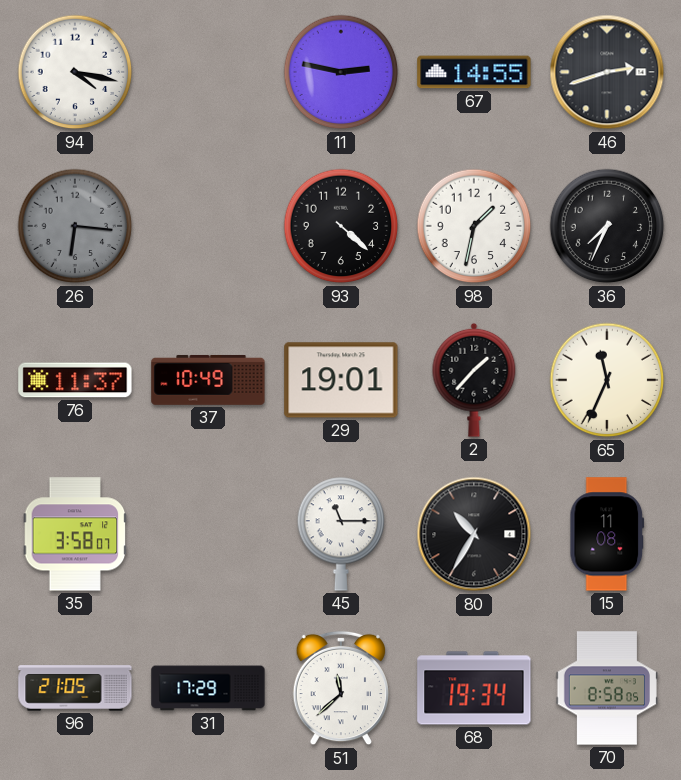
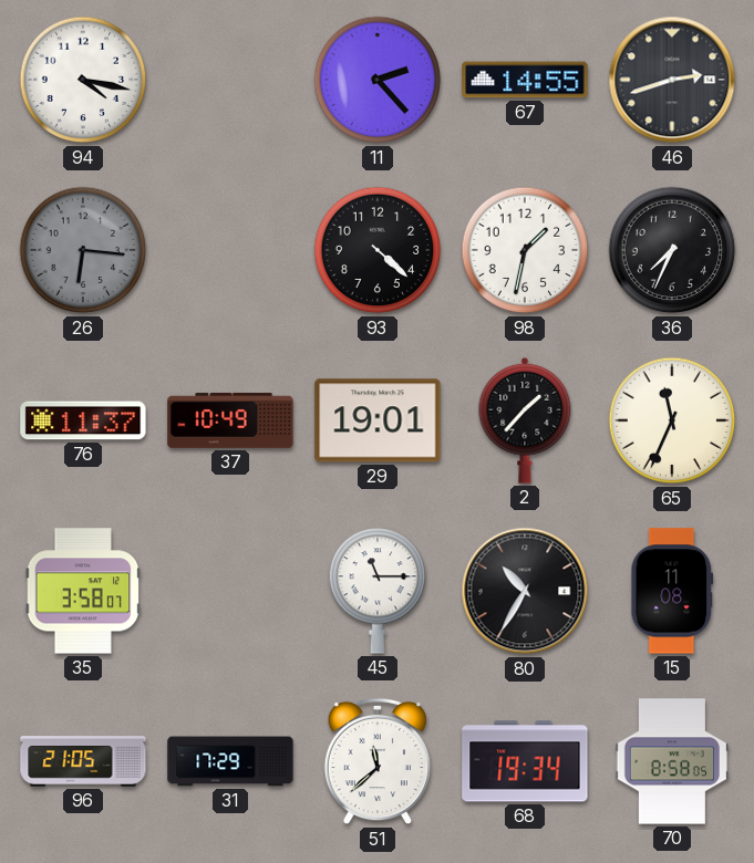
11: 2:47 -> 2:23
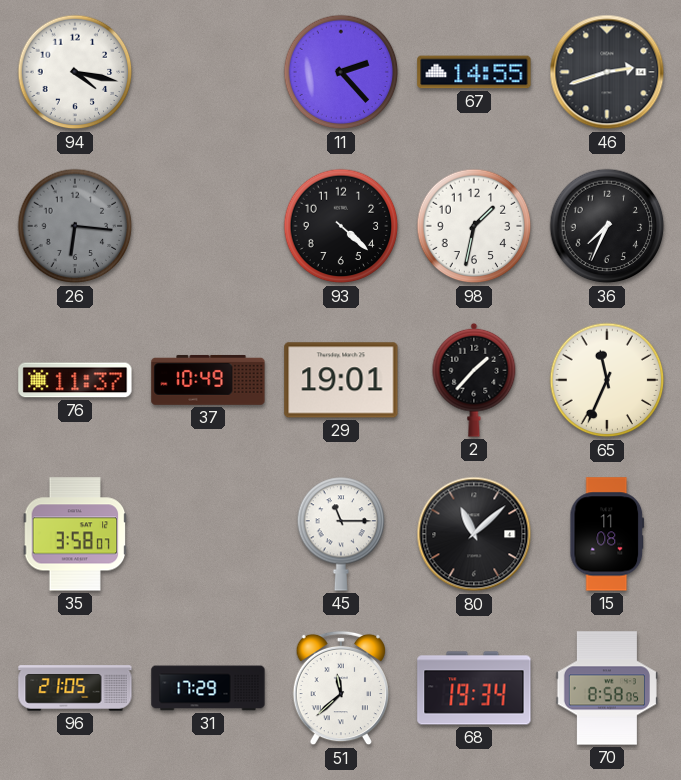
80: 10:35 -> 11:08
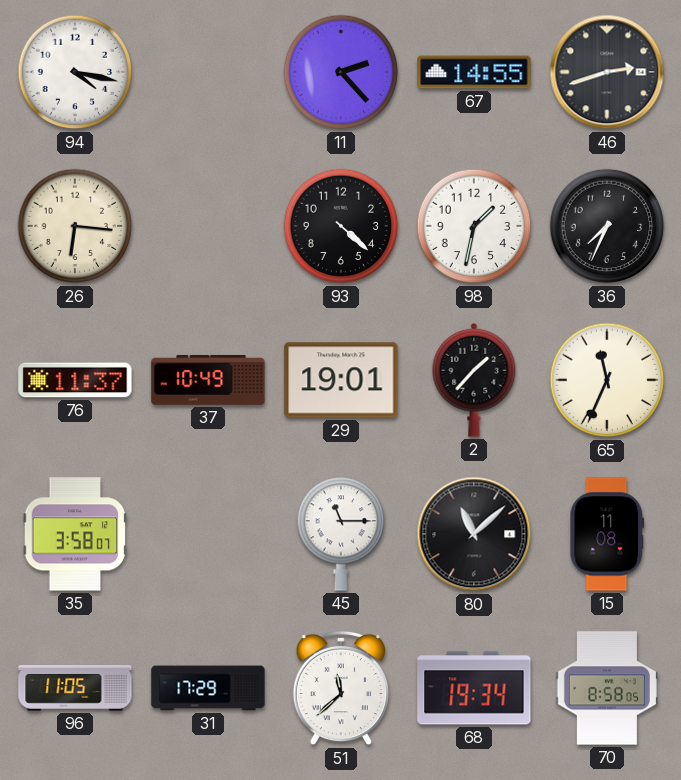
26 dial: grey -> cream
96: 21:05 -> 11:05
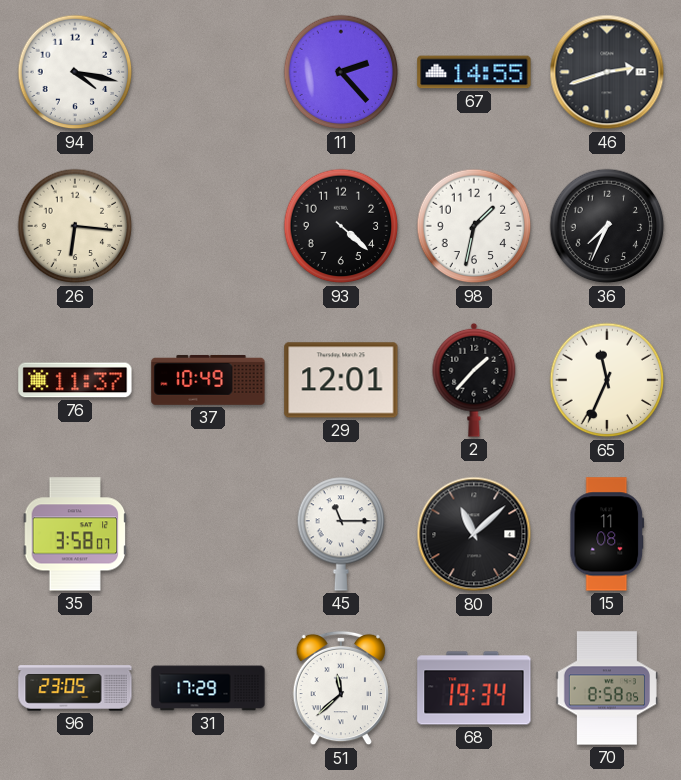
29: 19:01 -> 12:01
96: 11:05 -> 23:05
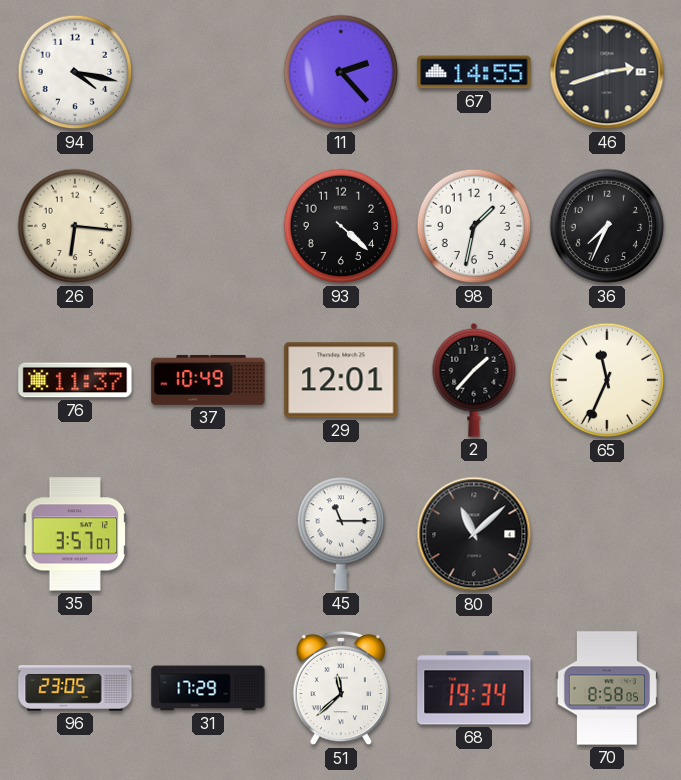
35: 3:58 -> 3:57
15: 11:08 -> none
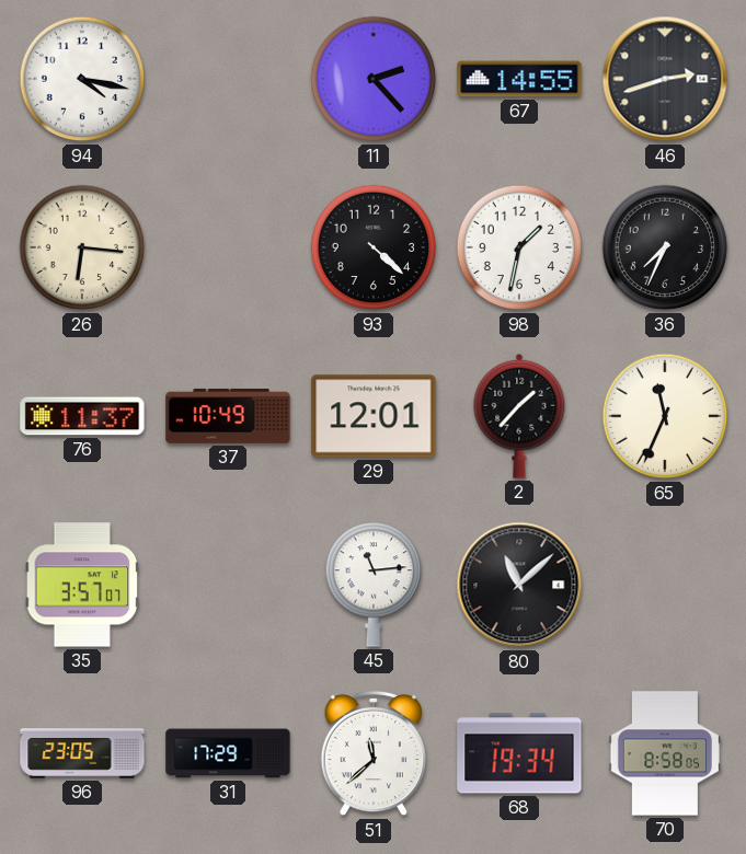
45: 11:15 -> 11:14
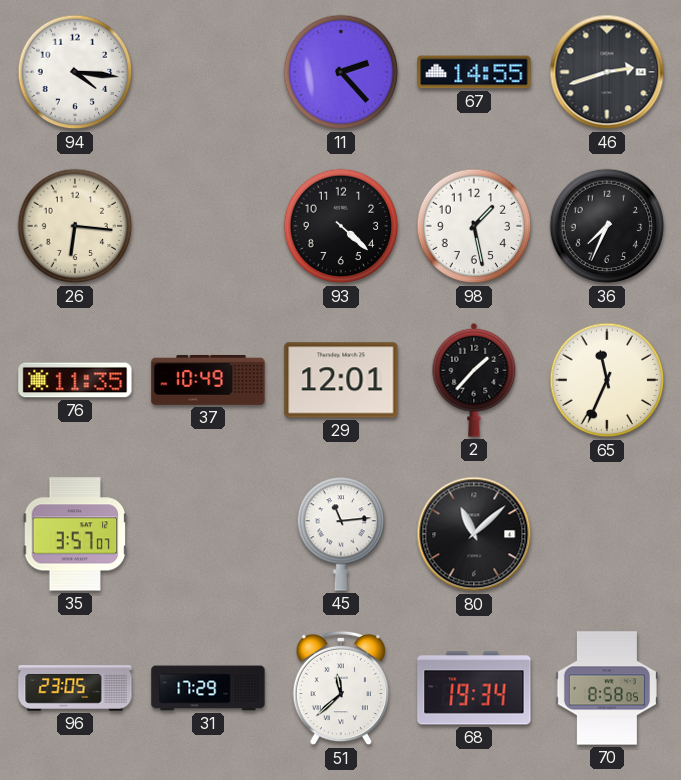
94: 4:17 -> 4:16
98: 1:32 -> 1:28
76: 11:37 -> 11:35
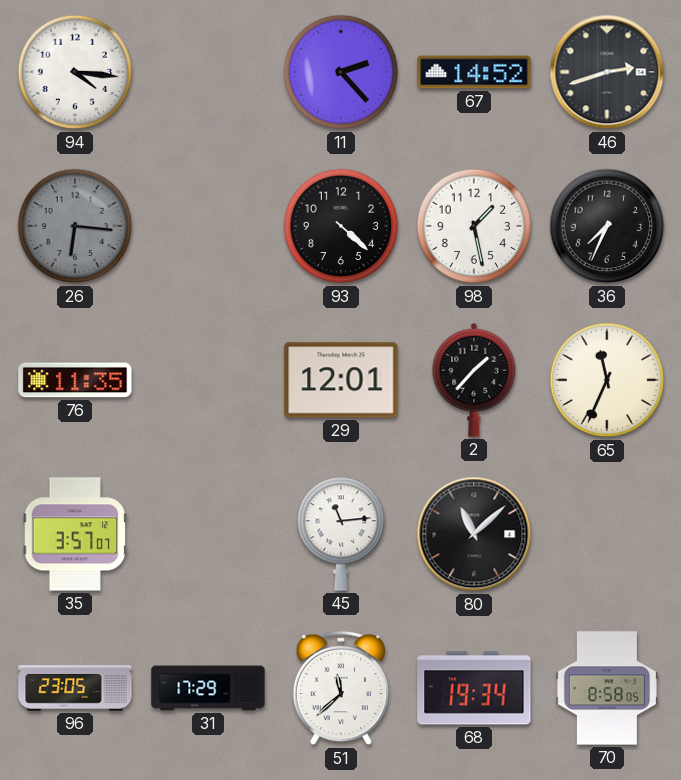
67: 14:55 -> 14:52
26 dial: cream -> grey
37: 10:49 -> none
